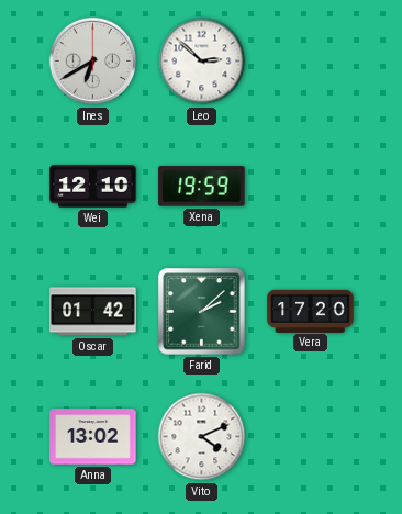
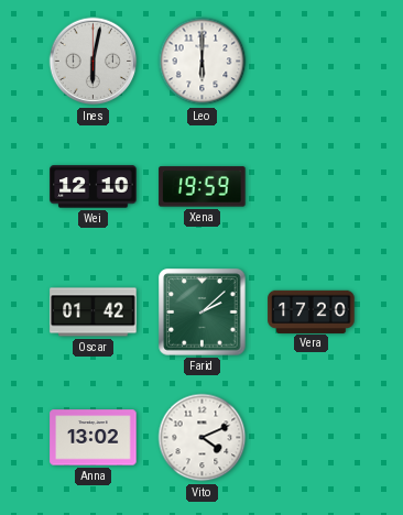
Ines: 6:40 -> 6:02
Leo: 2:52 -> 6:00
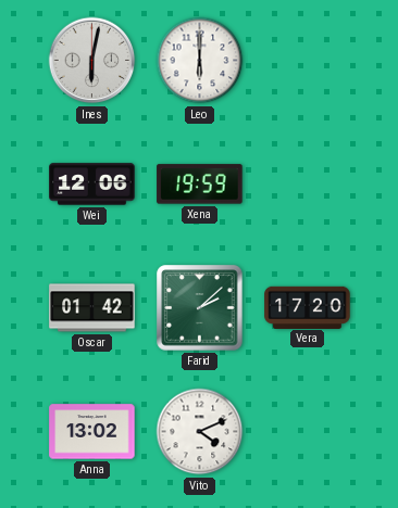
Wei: 12:10 -> 12:06
